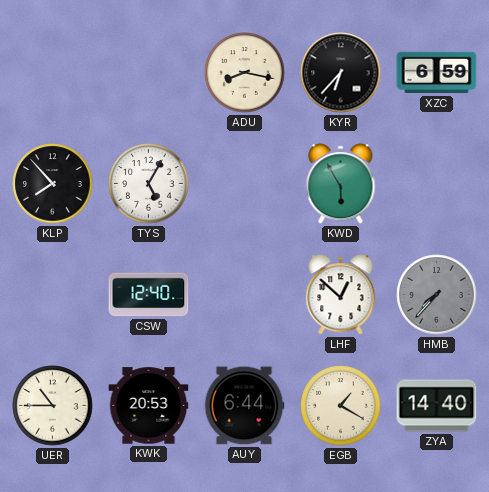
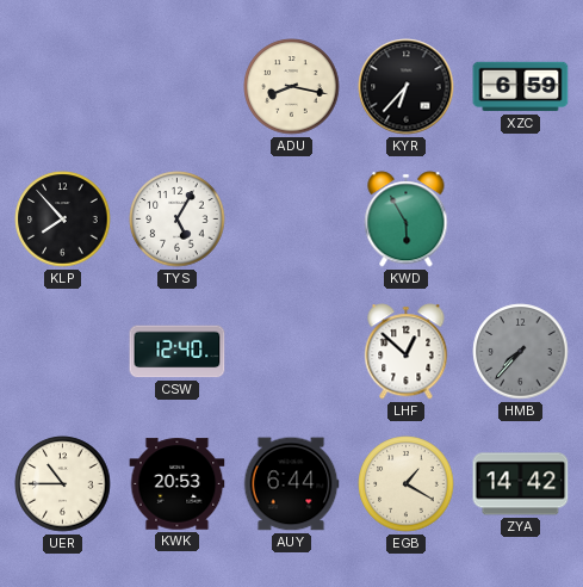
ZYA: 14:40 -> 14:42
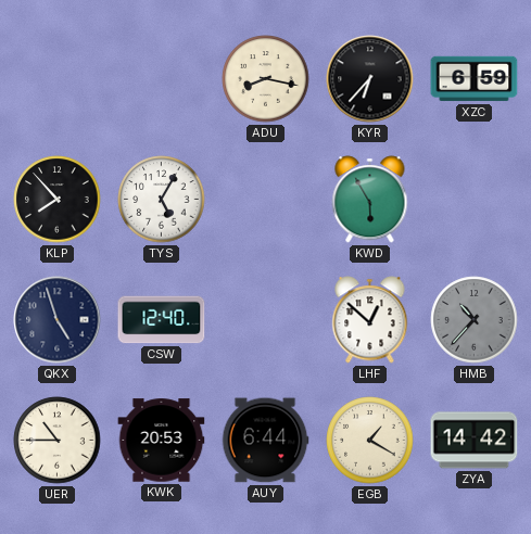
QKX: none -> 4:57
HMB: 7:37 -> 10:37
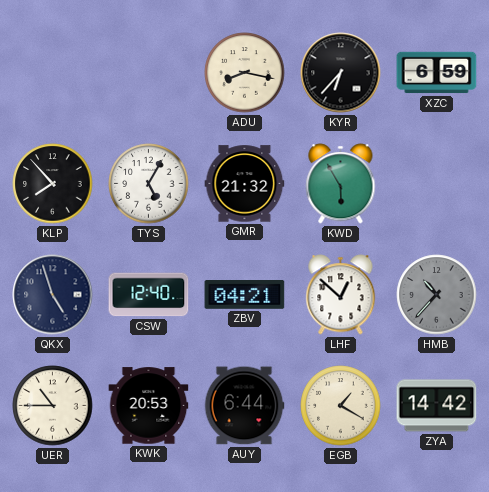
GMR: none -> 21:32
ZBV: none -> 04:21
